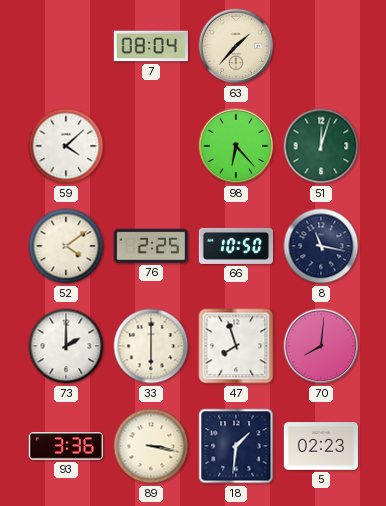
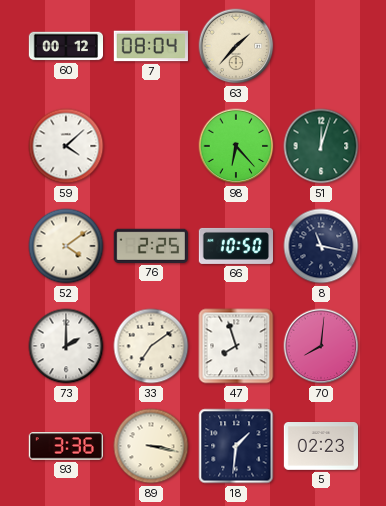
60: none -> 00:12
33: 6:00 -> 7:09
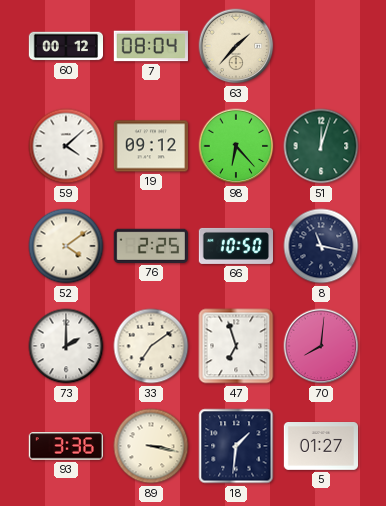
19: none -> 09:12
47: 7:57 -> 6:57
5: 02:23 -> 01:27
